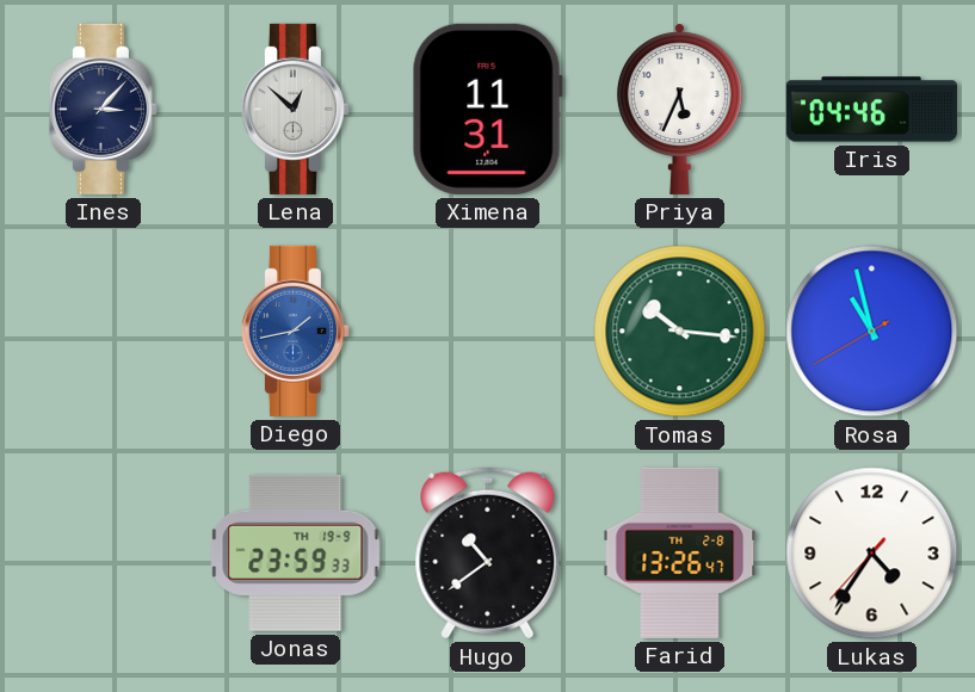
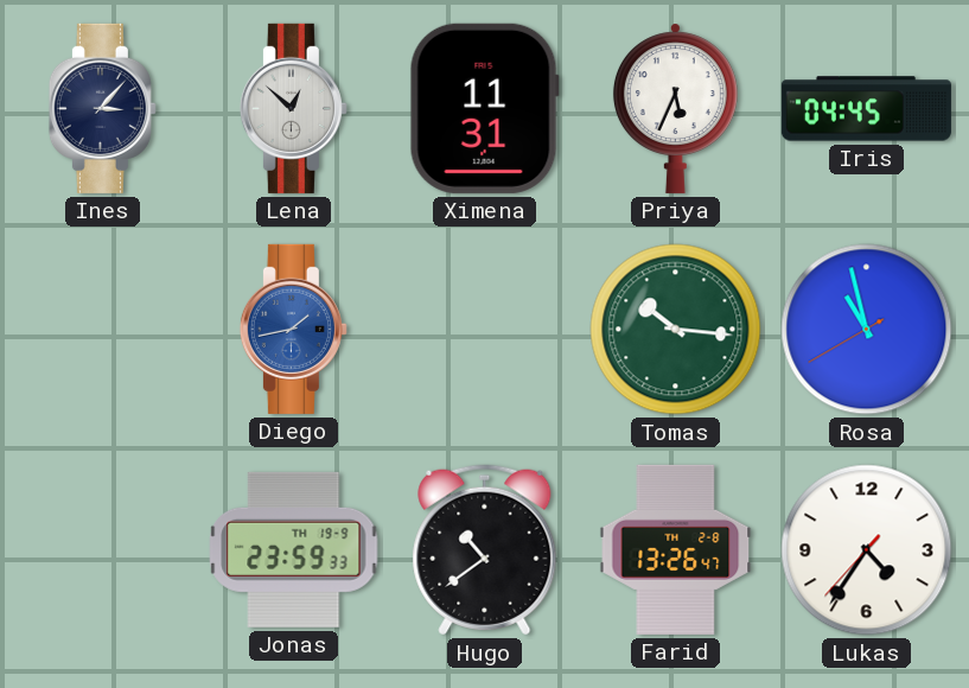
Iris: 04:46 -> 04:45
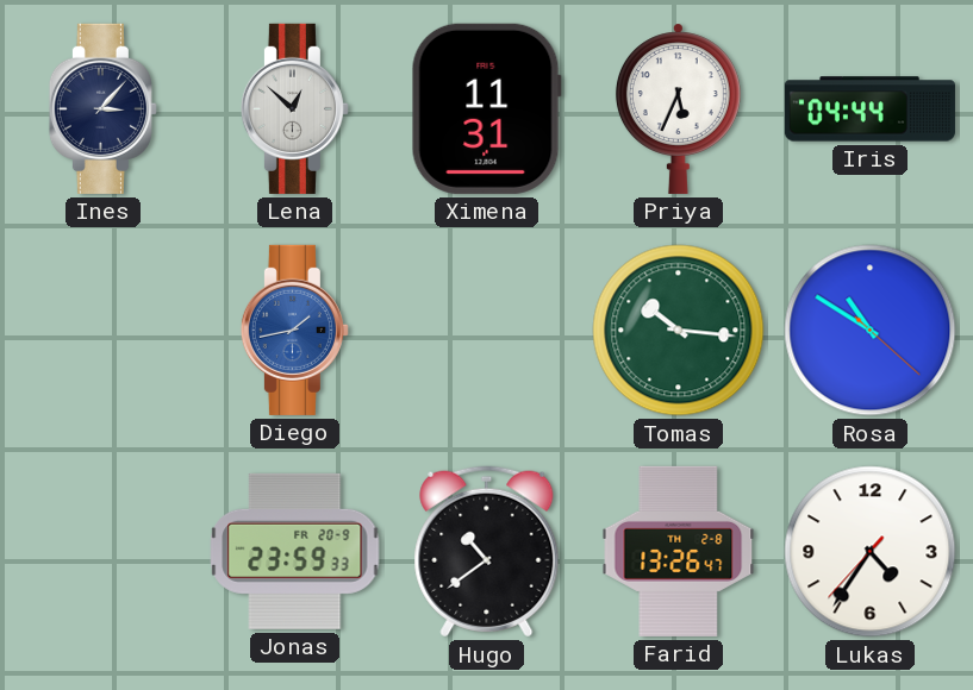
Iris: 04:45 -> 04:44
Rosa: 10:57 -> 10:50
Jonas date: TH 19-9 -> FR 20-9
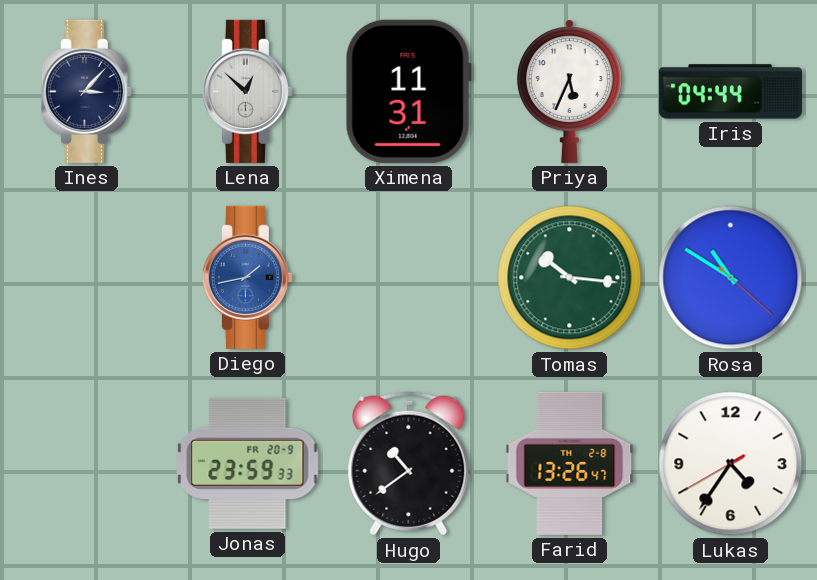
Lukas: 4:35:37 -> 4:35:40
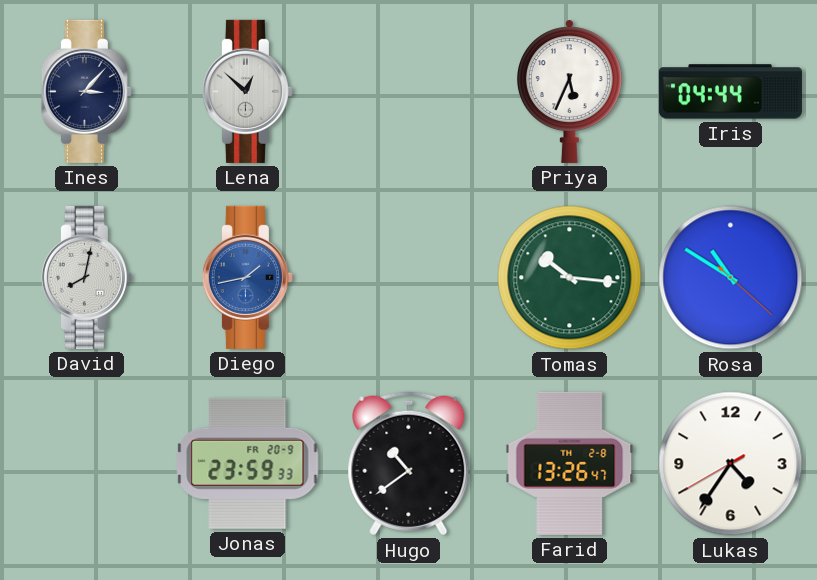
Ximena: 11:31 -> none
David: none -> 8:02
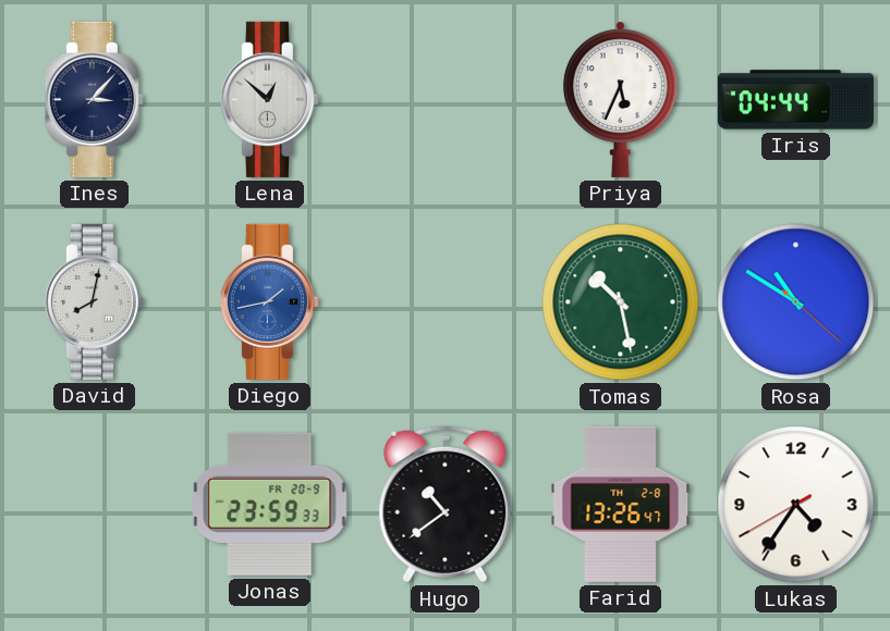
Tomas: 10:16 -> 10:28
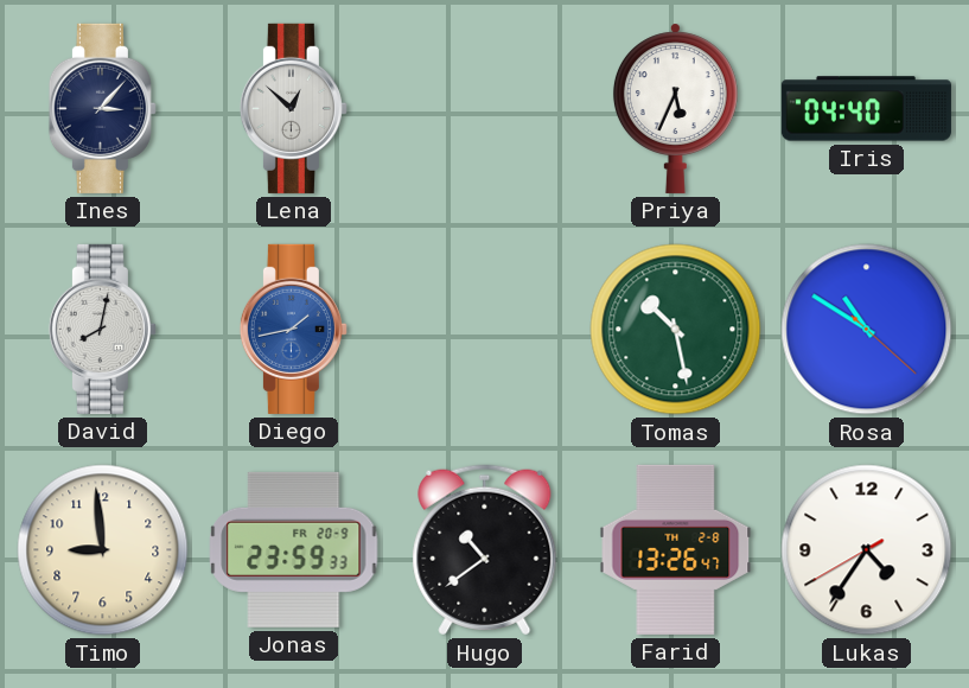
Iris: 04:44 -> 04:40
Timo: none -> 8:59
